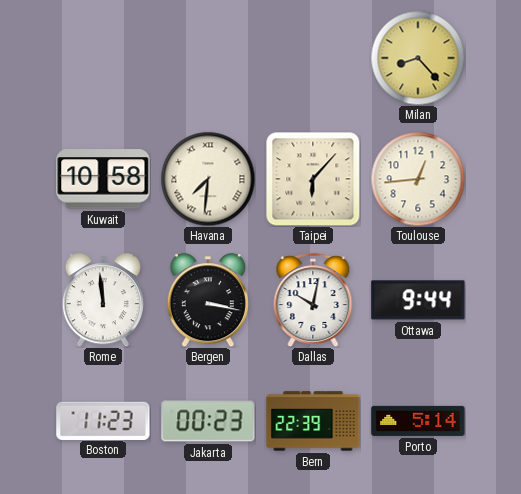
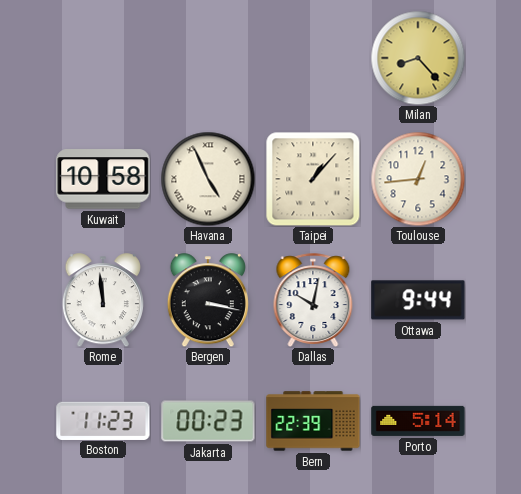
Havana: 7:31 -> 4:56
Taipei: 6:07 -> 1:07
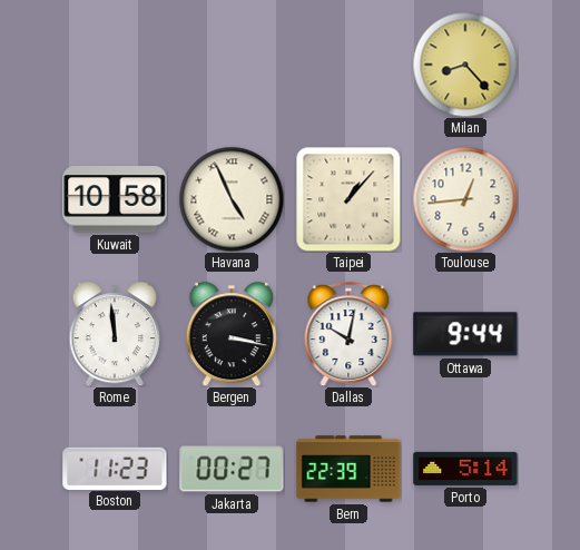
Jakarta: 00:23 -> 00:27
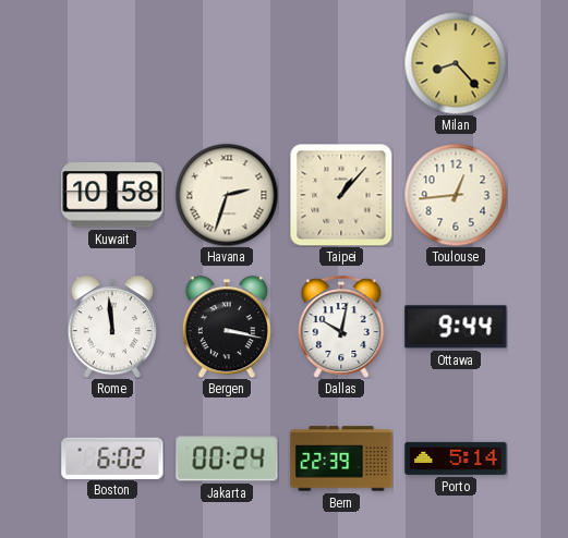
Havana: 4:56 -> 2:33
Boston: 11:23 -> 6:02
Jakarta: 00:27 -> 00:24
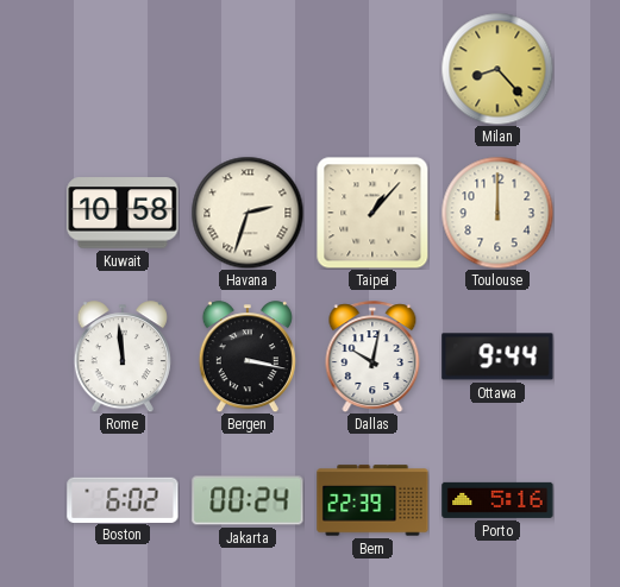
Toulouse: 12:44 -> 12:00
Porto: 5:14 -> 5:16
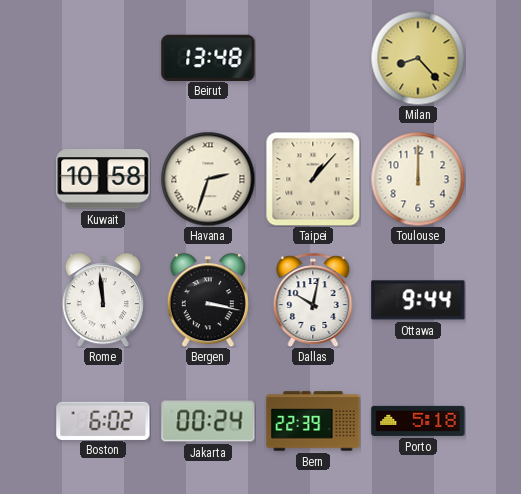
Beirut: none -> 13:48
Porto: 5:16 -> 5:18
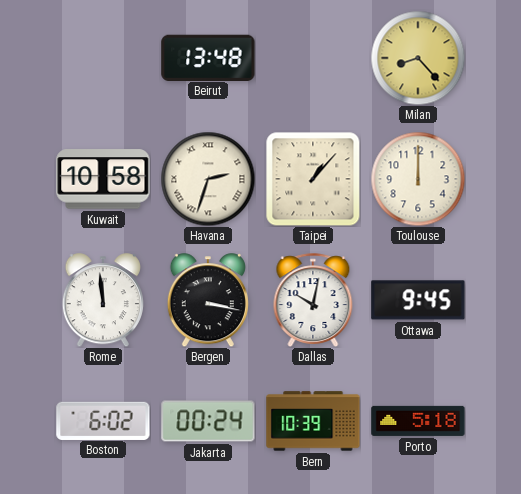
Ottawa: 9:44 -> 9:45
Bern: 22:39 -> 10:39
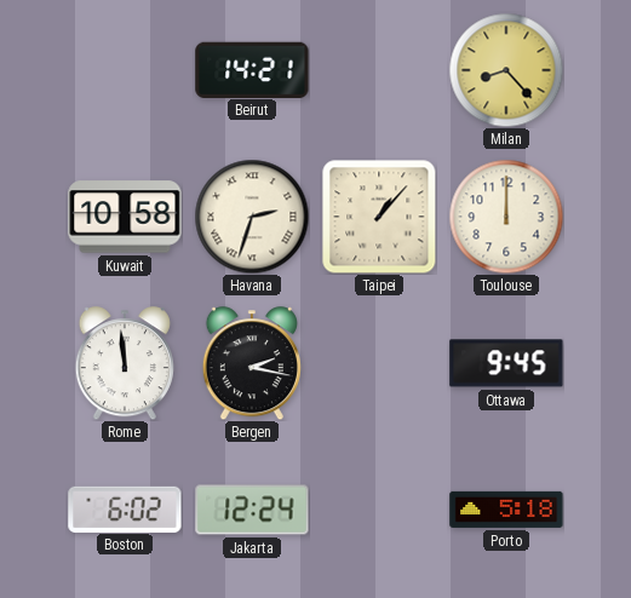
Beirut: 13:48 -> 14:21
Bergen: 3:17 -> 2:17
Dallas: 10:02 -> none
Jakarta: 00:24 -> 12:24
Bern: 10:39 -> none
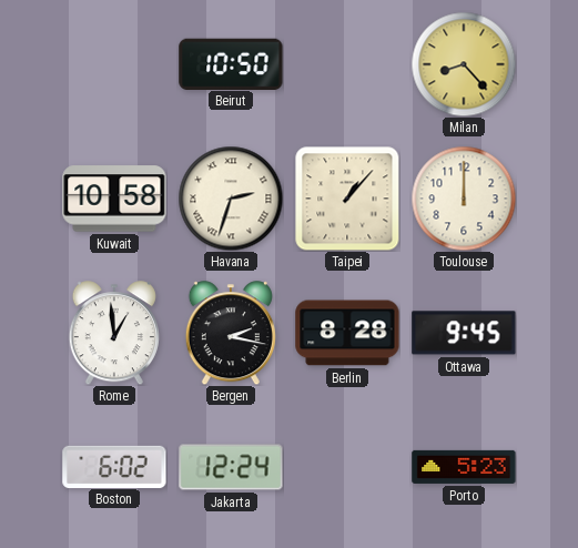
Beirut: 14:21 -> 10:50
Rome: 11:59 -> 12:59
Berlin: none -> 8:28
Porto: 5:18 -> 5:23
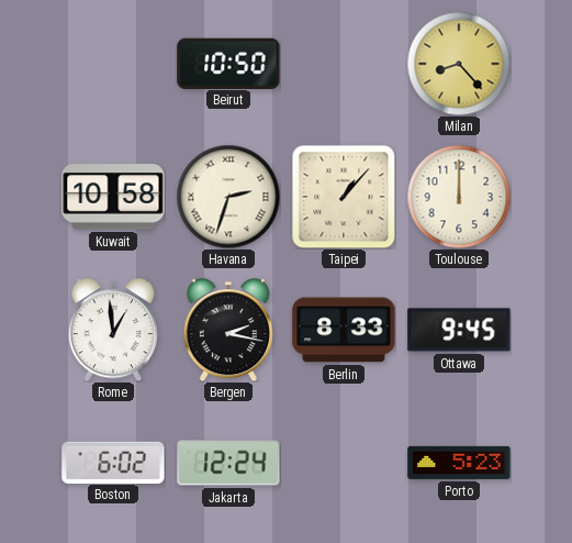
Berlin: 8:28 -> 8:33
